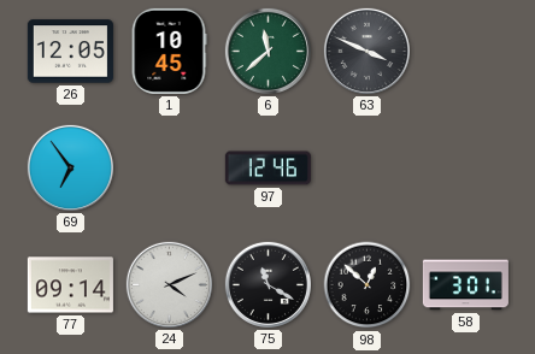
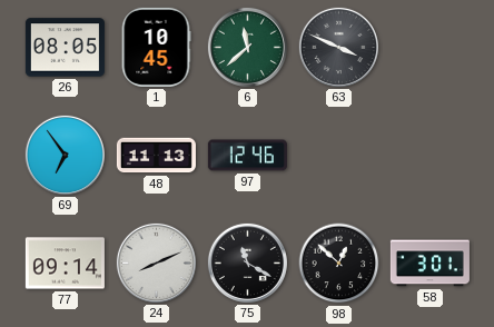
26: 12:05 -> 08:05
48: none -> 11:13
24: 4:11 -> 8:11
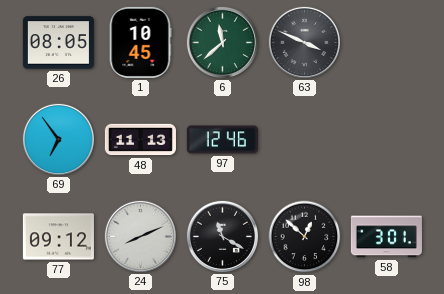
77: 09:14 -> 09:12
